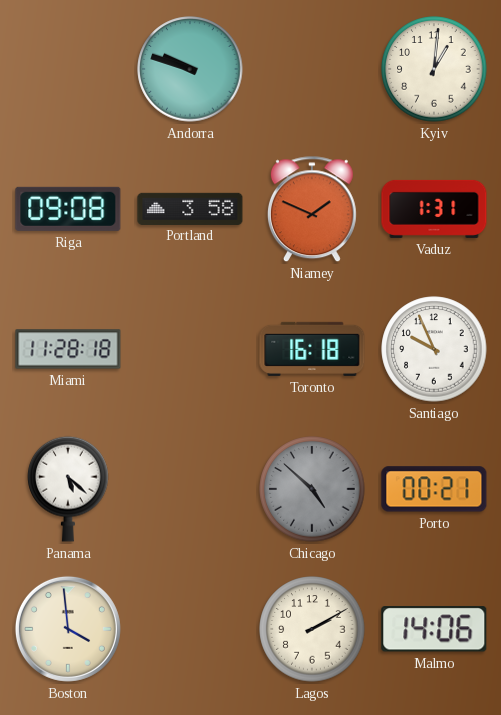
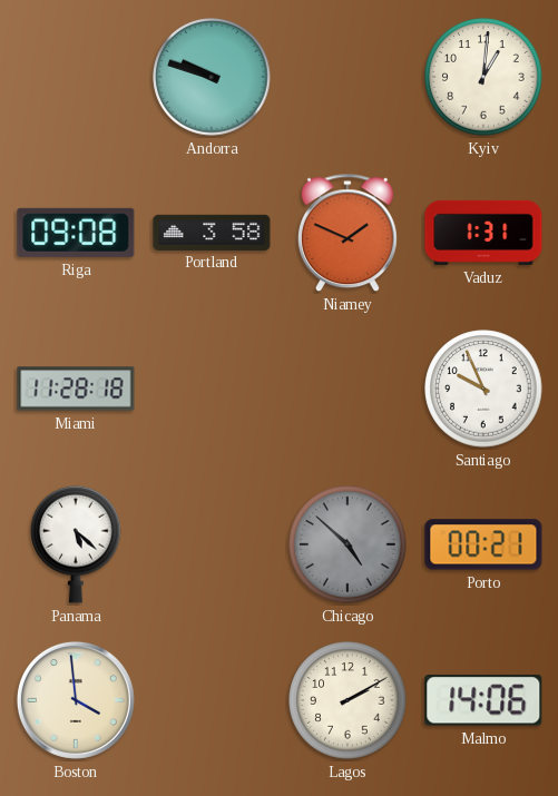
Toronto: 16:18 -> none
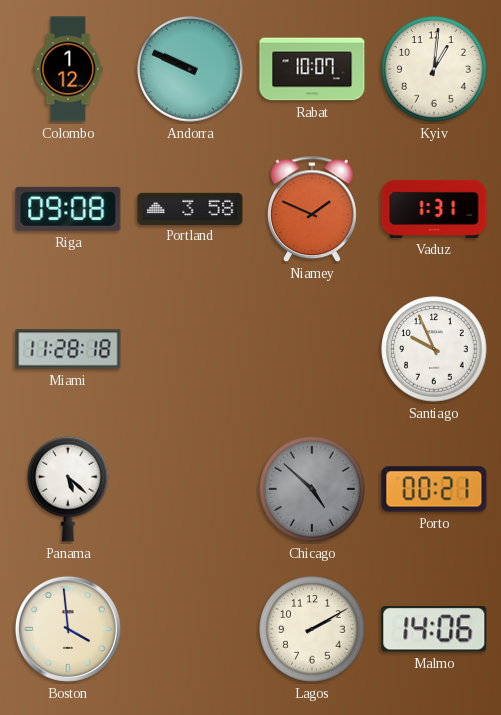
Colombo: none -> 1:12
Andorra: 9:48 -> 9:49
Rabat: none -> 10:07
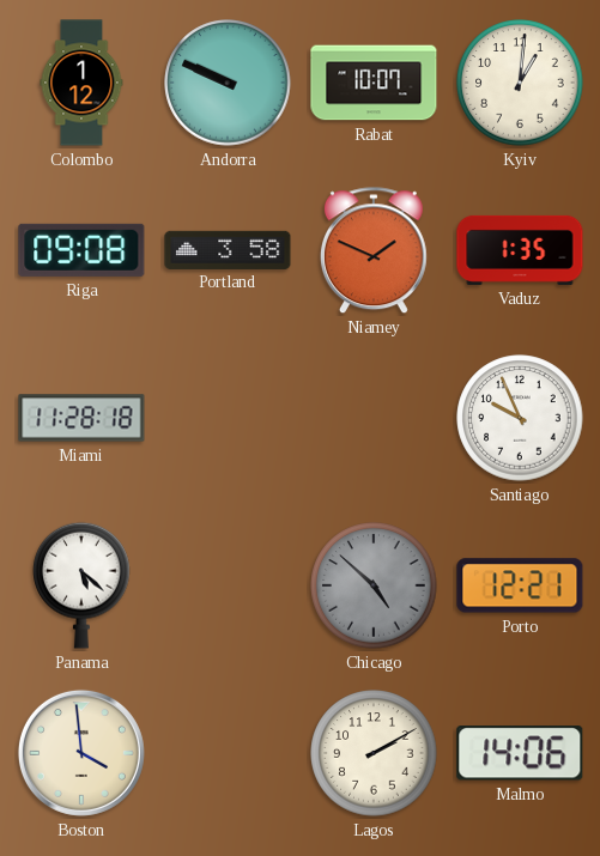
Vaduz: 1:31 -> 1:35
Porto: 00:21 -> 12:21
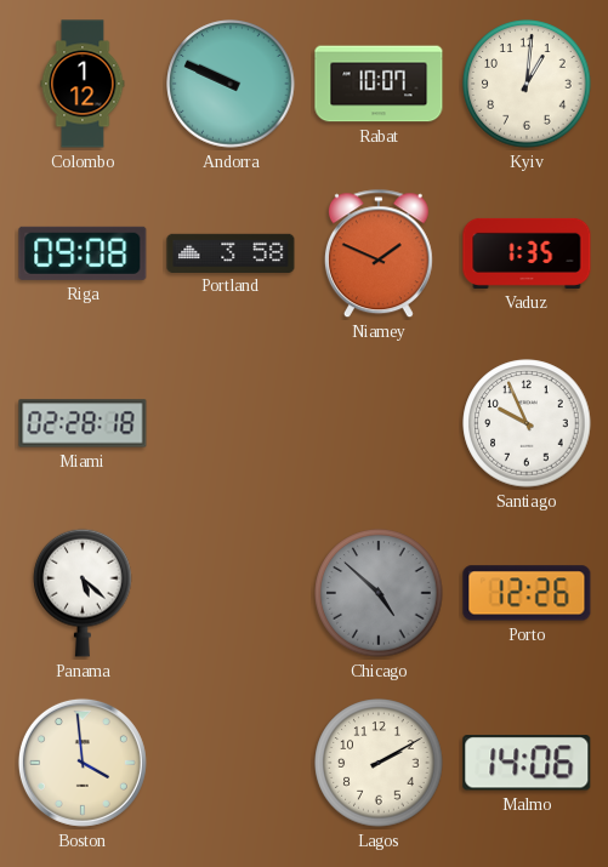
Miami: 11:28 -> 02:28
Porto: 12:21 -> 12:26
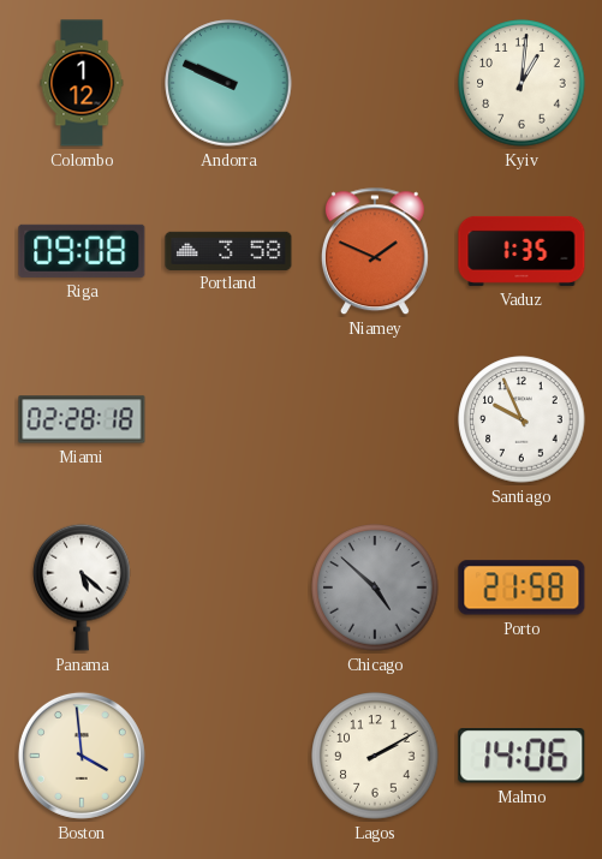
Rabat: 10:07 -> none
Porto: 12:26 -> 21:58
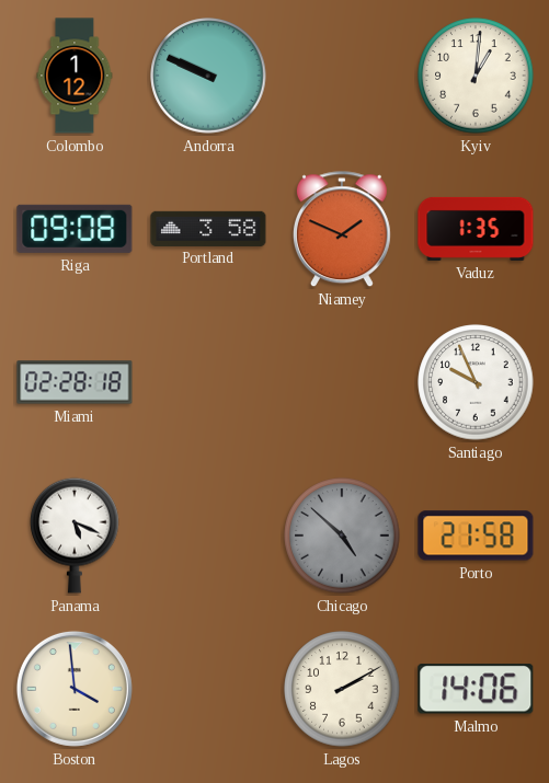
Panama: 5:22 -> 5:19
